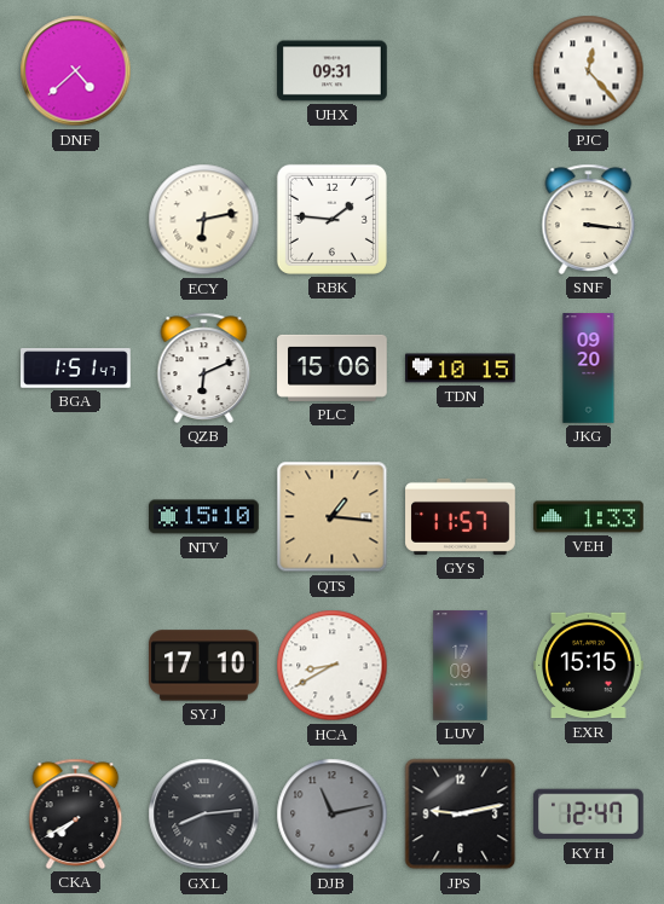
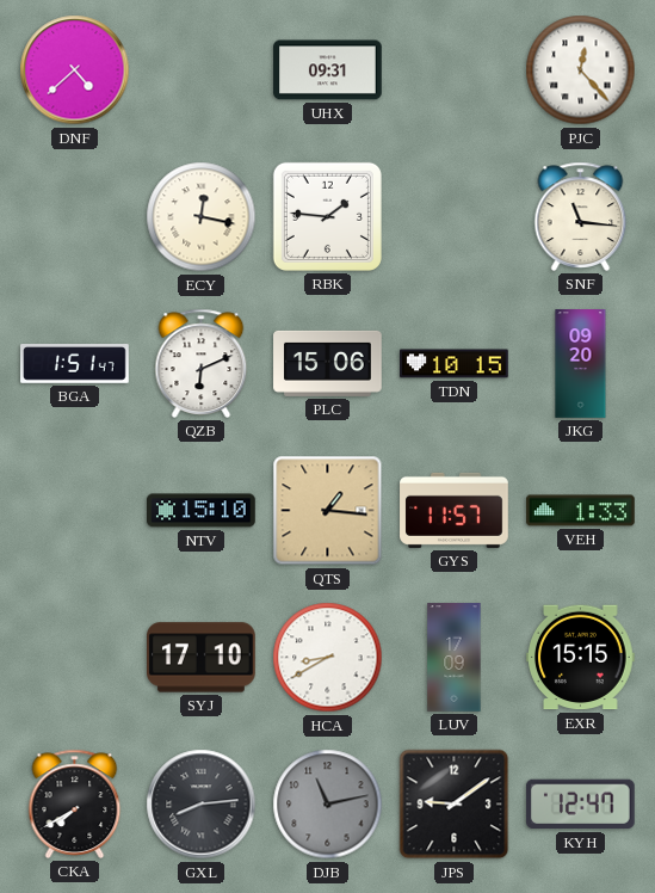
ECY: 6:13 -> 12:17
SNF: 3:16 -> 11:16
JPS: 9:13 -> 9:09
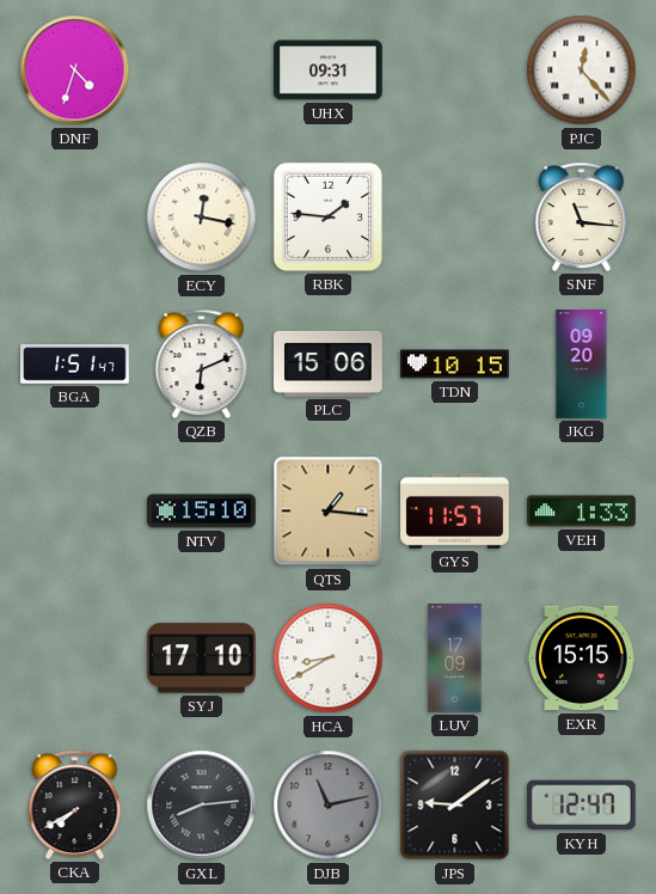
DNF: 4:38 -> 4:33
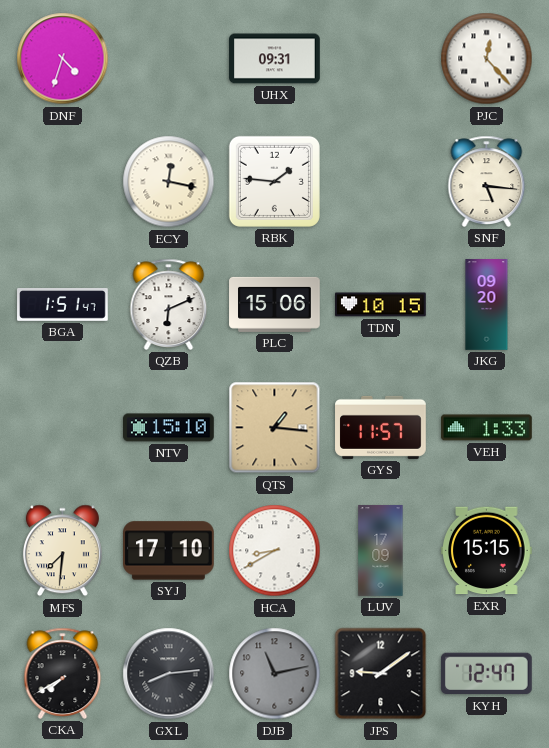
SNF: 11:16 -> 5:16
MFS: none -> 7:31
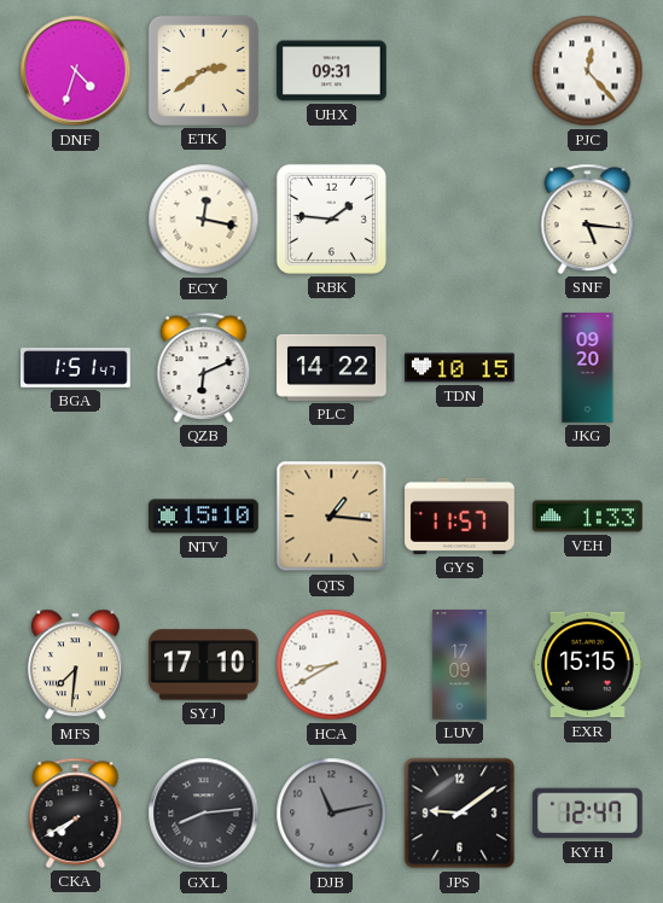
ETK: none -> 2:39
PLC: 15:06 -> 14:22
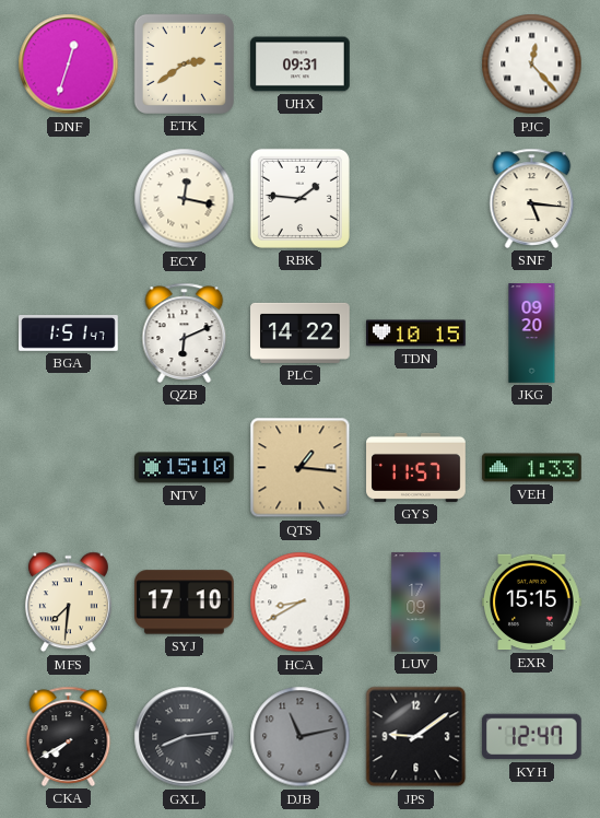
DNF: 4:33 -> 12:33
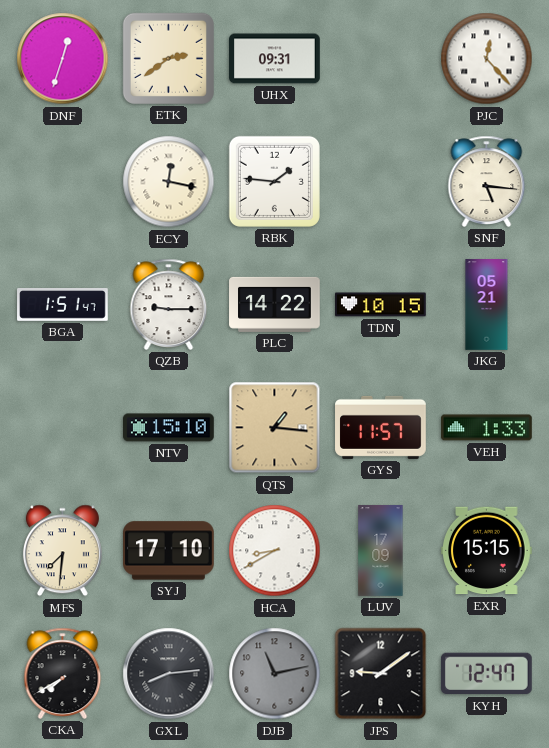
QZB: 6:11 -> 9:15
JKG: 09:20 -> 05:21
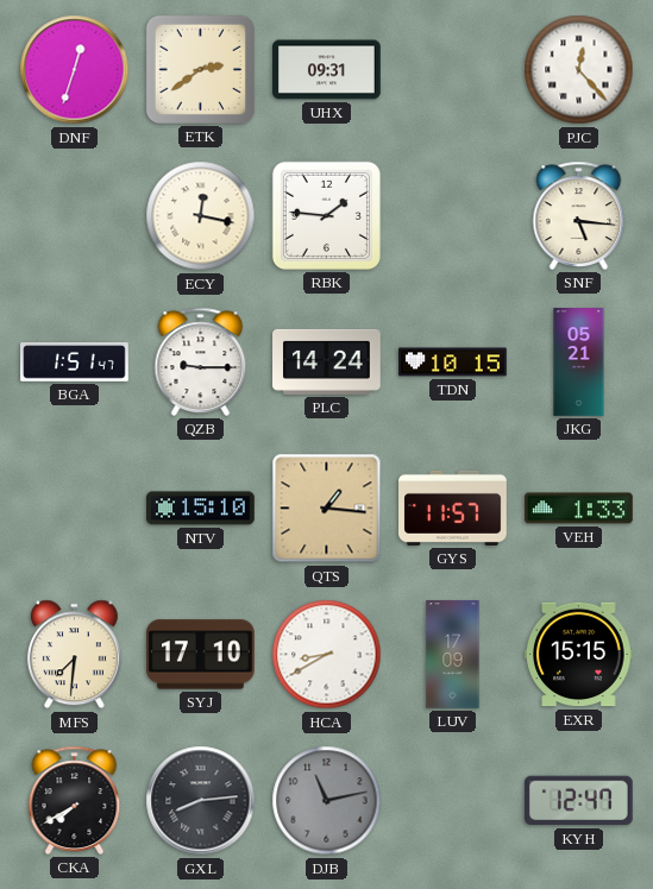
PLC: 14:22 -> 14:24
JPS: 9:09 -> none
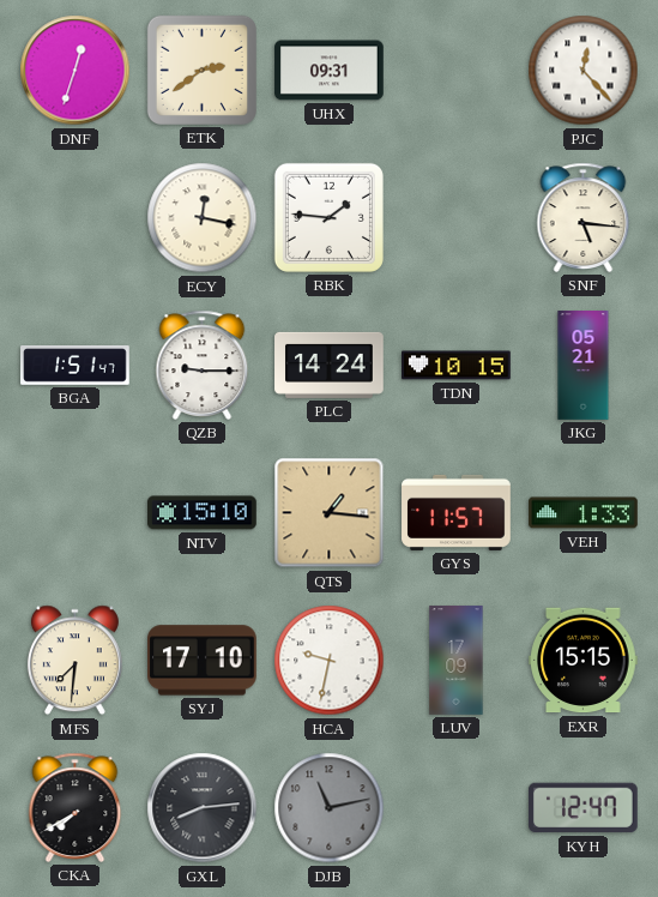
HCA: 8:40 -> 9:32
